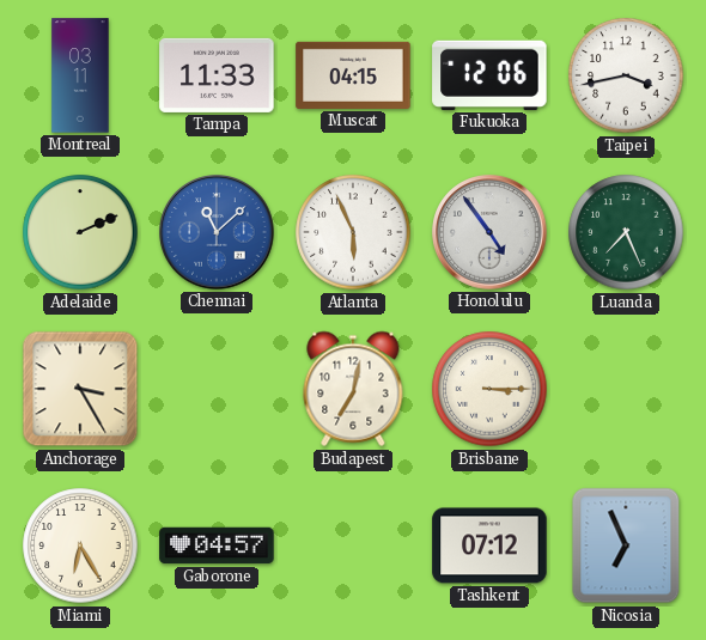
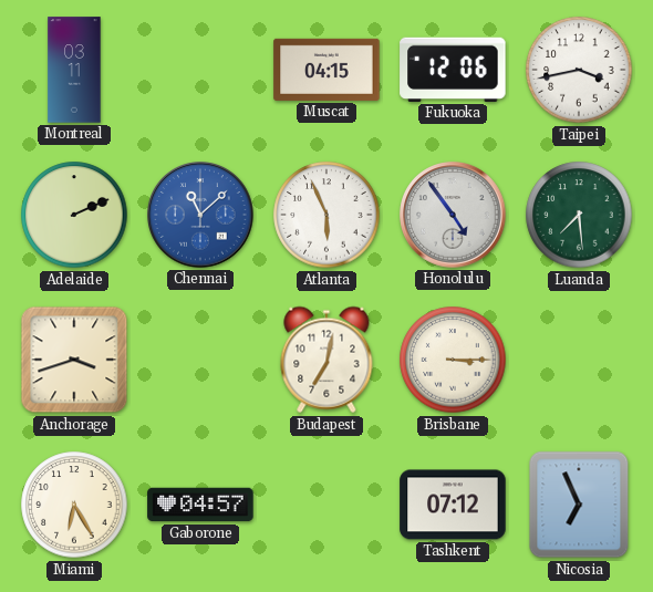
Tampa: 11:33 -> none
Luanda: 7:26 -> 7:29
Anchorage: 3:25 -> 3:42
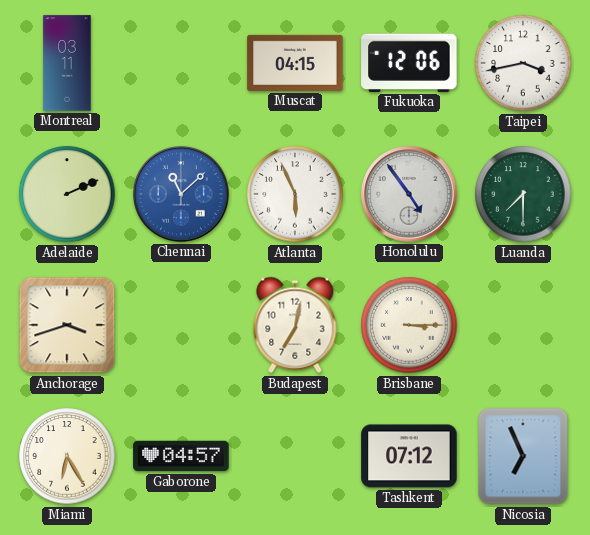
Luanda: 7:29 -> 7:30
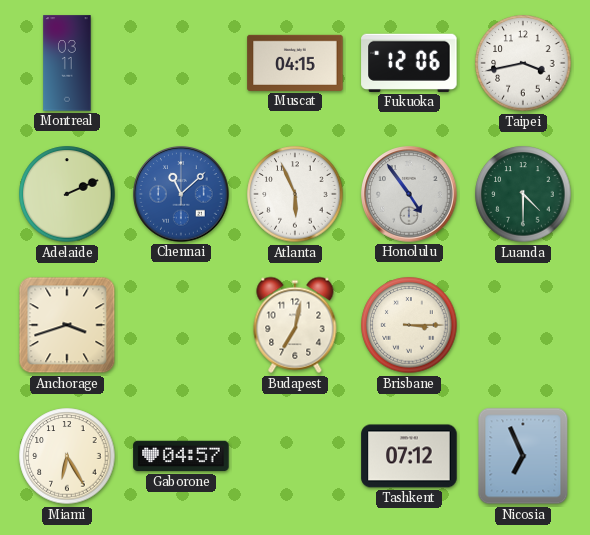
Luanda: 7:30 -> 4:30
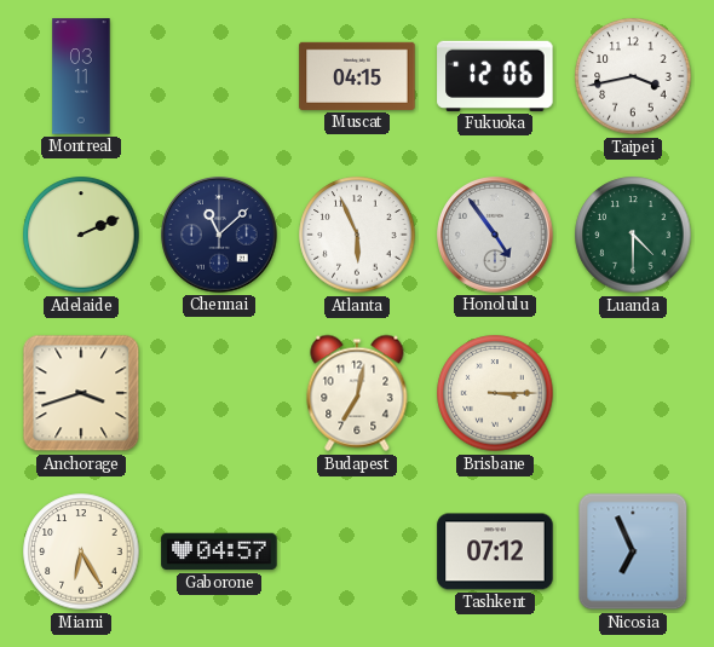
Chennai dial: blue -> navy
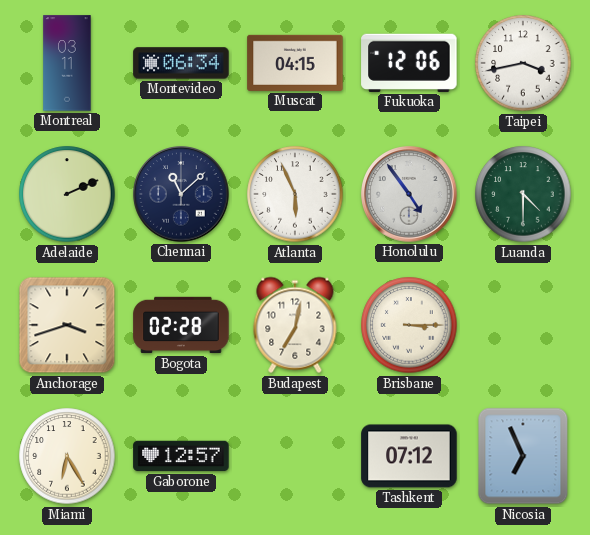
Montevideo: none -> 06:34
Bogota: none -> 02:28
Gaborone: 04:57 -> 12:57
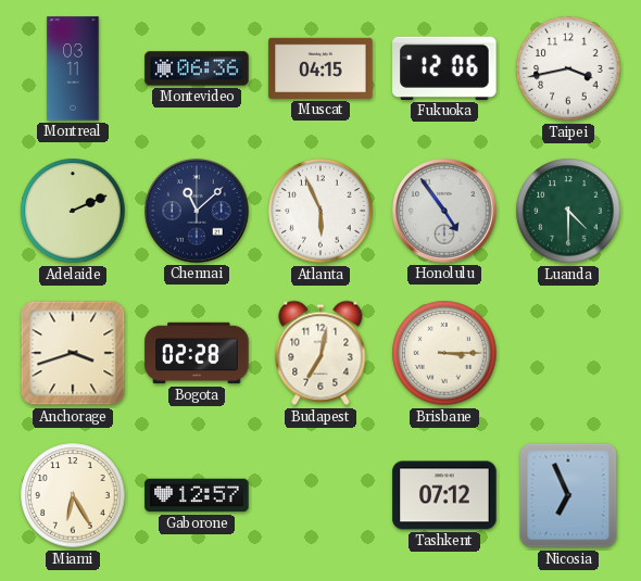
Montevideo: 06:34 -> 06:36
